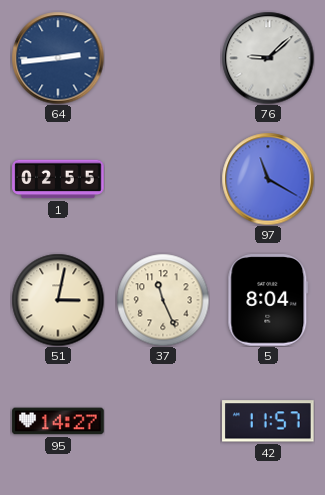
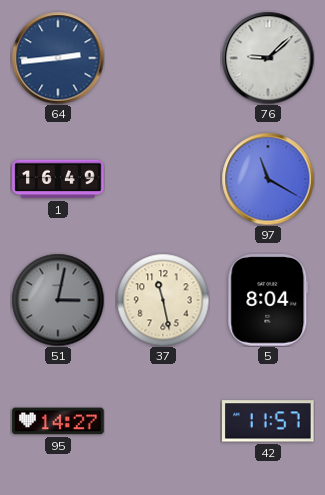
1: 02:55 -> 16:49
51 dial: cream -> grey
37: 11:26 -> 11:28
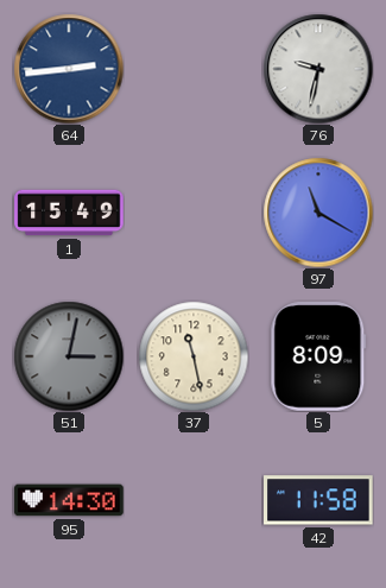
76: 9:08 -> 9:32
1: 16:49 -> 15:49
5: 8:04 -> 8:09
95: 14:27 -> 14:30
42: 11:57 -> 11:58
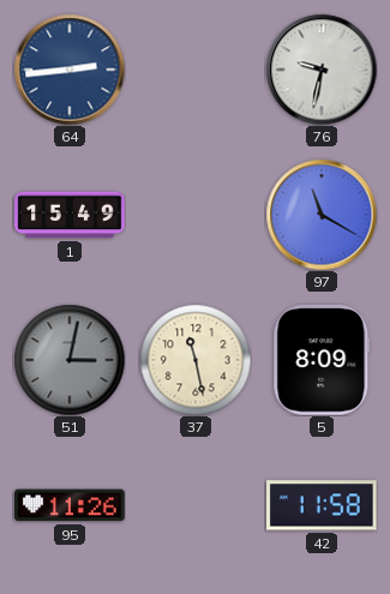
95: 14:30 -> 11:26
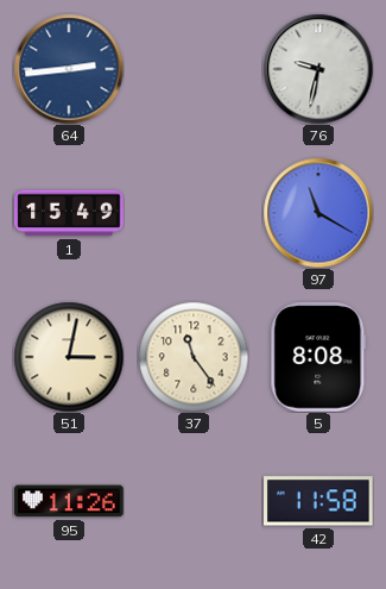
51 dial: grey -> cream
37: 11:28 -> 11:24
5: 8:09 -> 8:08
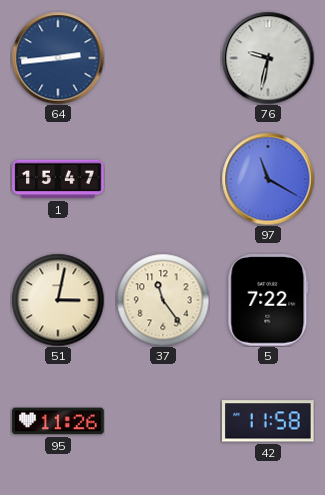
1: 15:49 -> 15:47
5: 8:08 -> 7:22
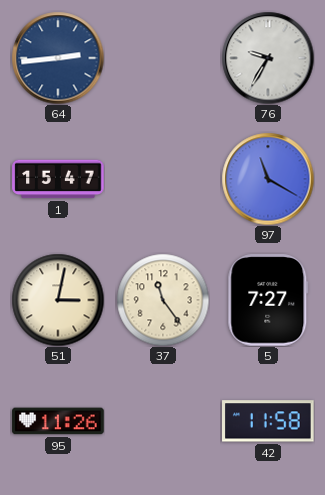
76: 9:32 -> 9:35
5: 7:22 -> 7:27
